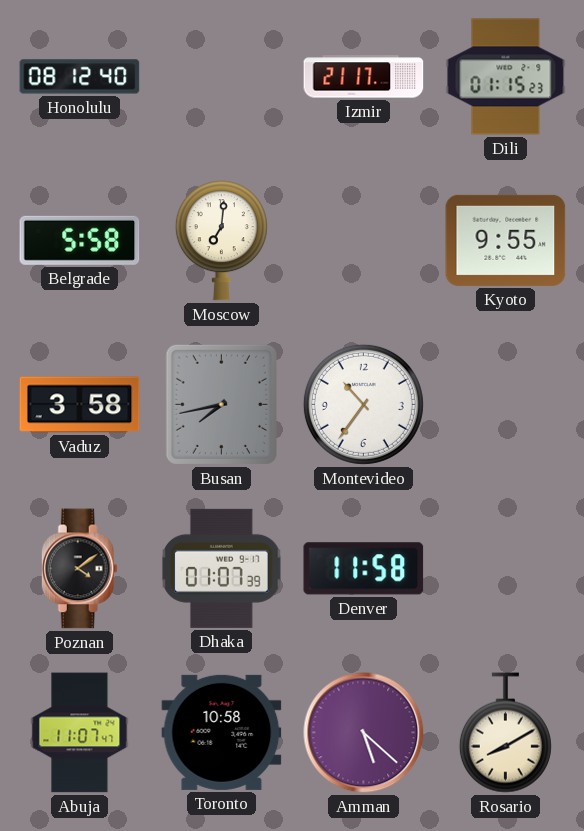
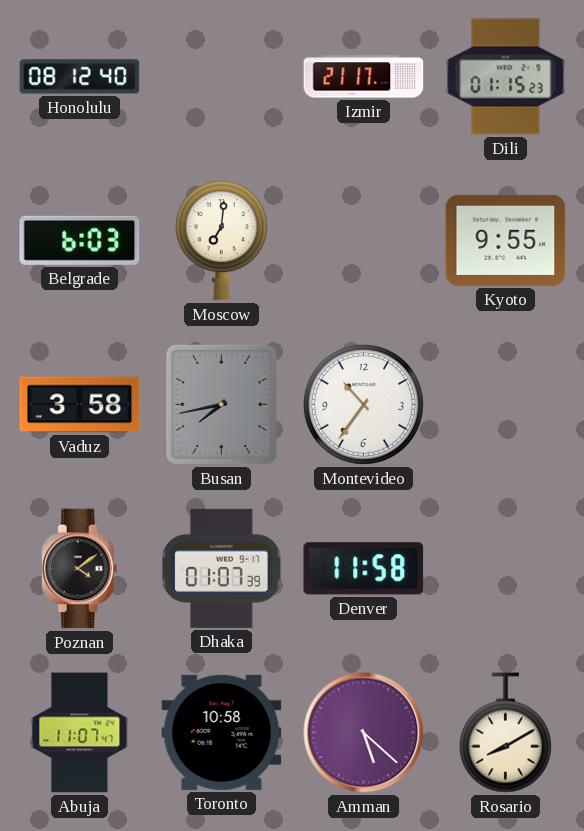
Belgrade: 5:58 -> 6:03
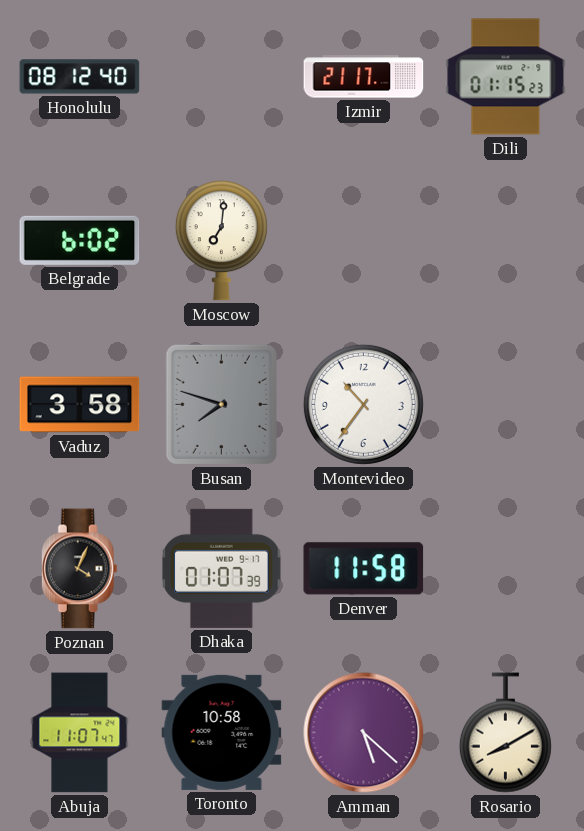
Belgrade: 6:03 -> 6:02
Kyoto: 9:55 -> none
Busan: 7:43 -> 7:48
Poznan: 4:09 -> 4:04
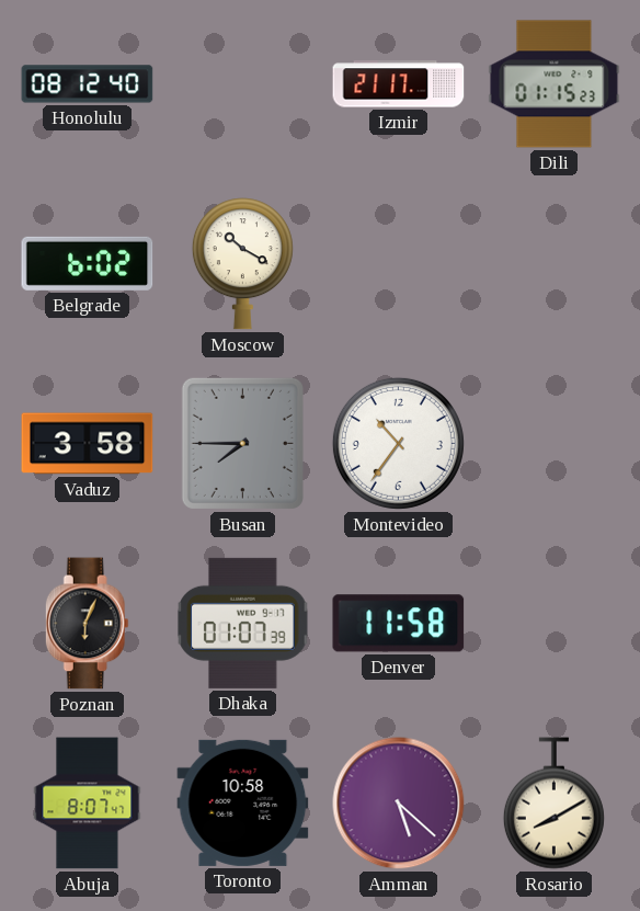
Moscow: 7:01 -> 10:20
Busan: 7:48 -> 7:45
Poznan: 4:04 -> 6:04
Abuja: 11:07 -> 8:07
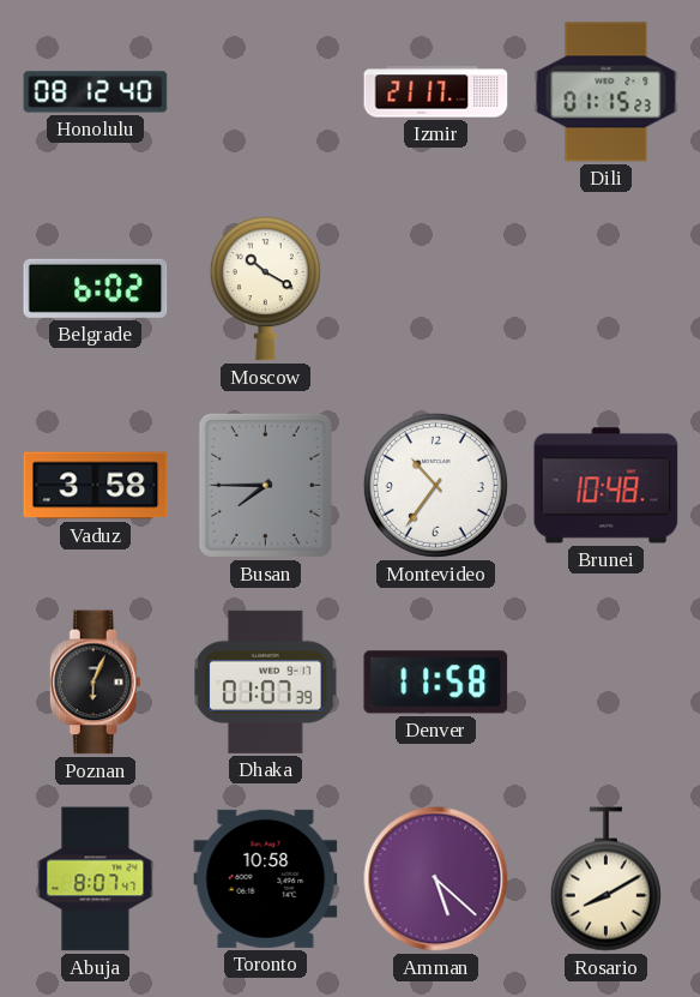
Brunei: none -> 10:48
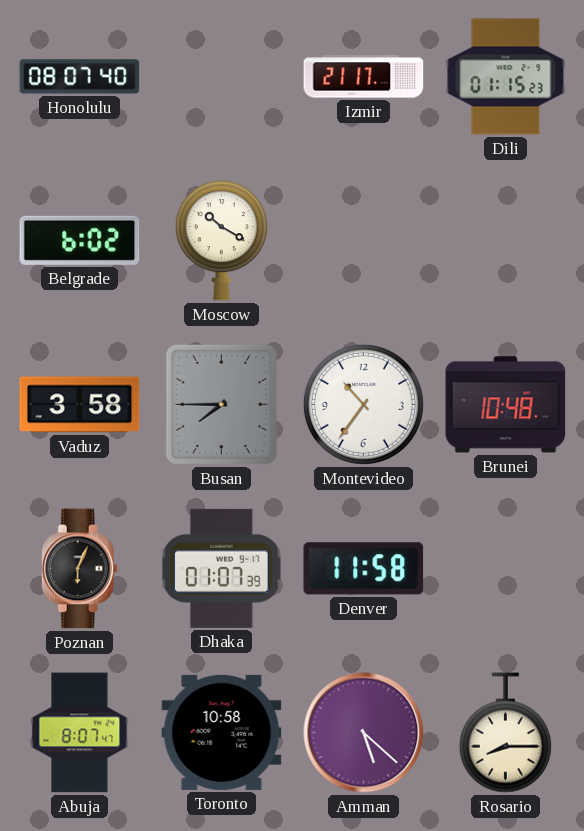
Honolulu: 08:12 -> 08:07
Rosario: 8:10 -> 8:15
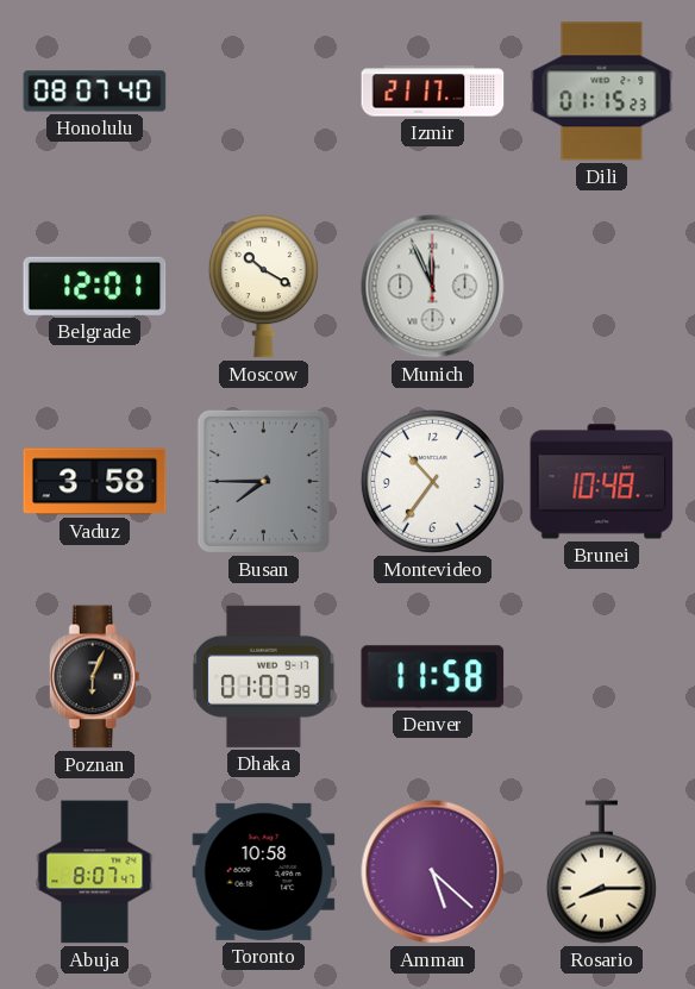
Belgrade: 6:02 -> 12:01
Munich: none -> 11:56
